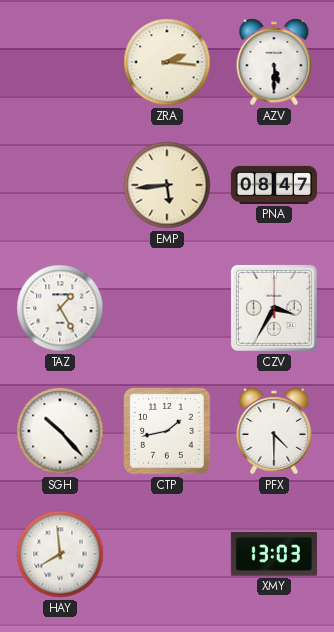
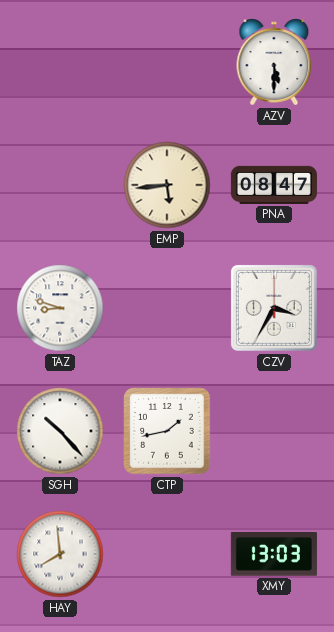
ZRA: 2:16 -> none
TAZ: 1:25 -> 8:48
PFX: 4:30 -> none
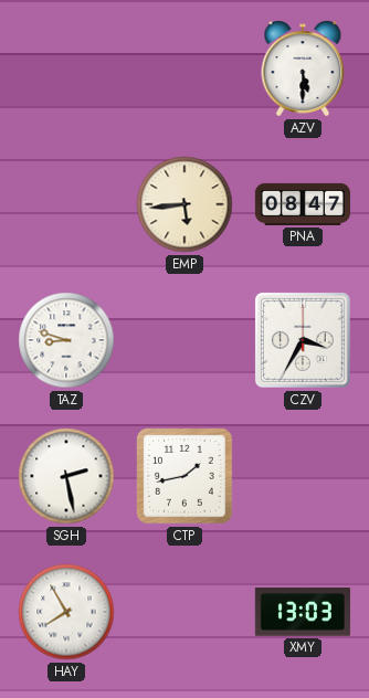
SGH: 10:23 -> 2:28
HAY: 7:59 -> 7:55
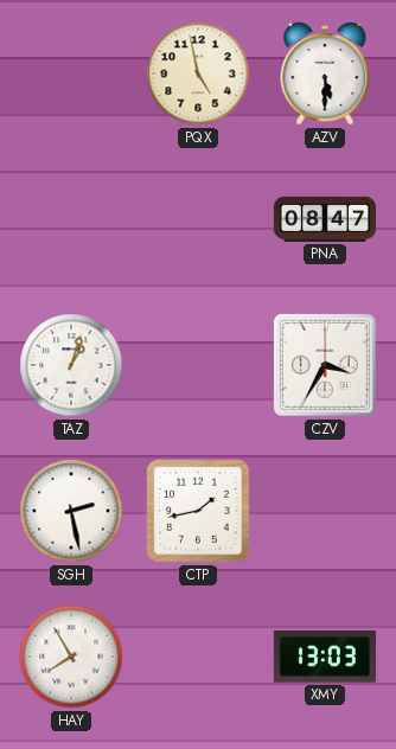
PQX: none -> 4:58
EMP: 5:44 -> none
TAZ: 8:48 -> 1:03
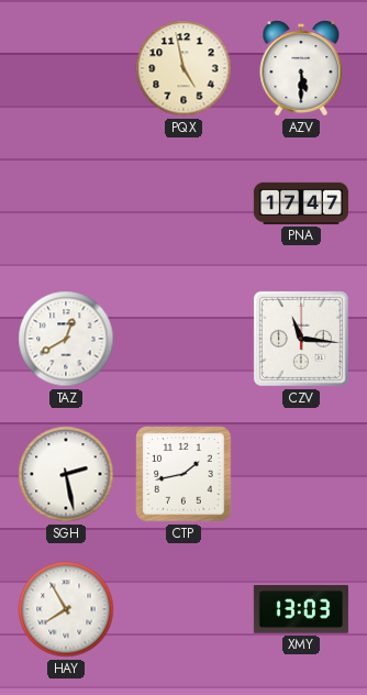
PNA: 08:47 -> 17:47
TAZ: 1:03 -> 12:40
CZV: 3:35 -> 11:16
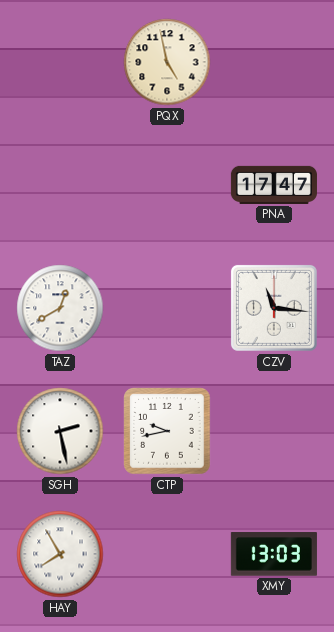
AZV: 5:30 -> none
CTP: 1:43 -> 9:43
